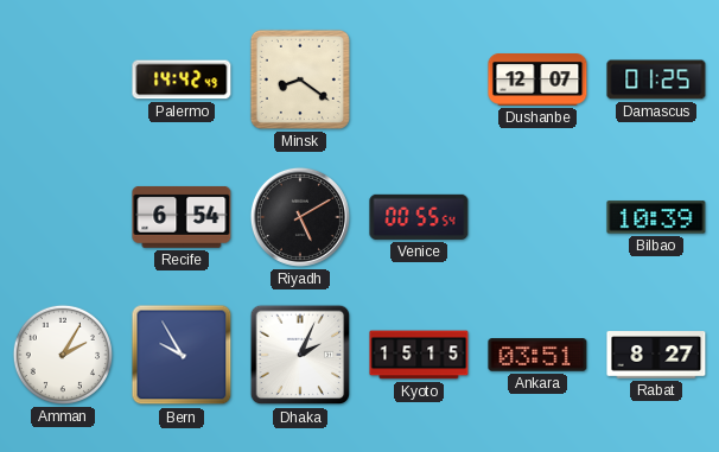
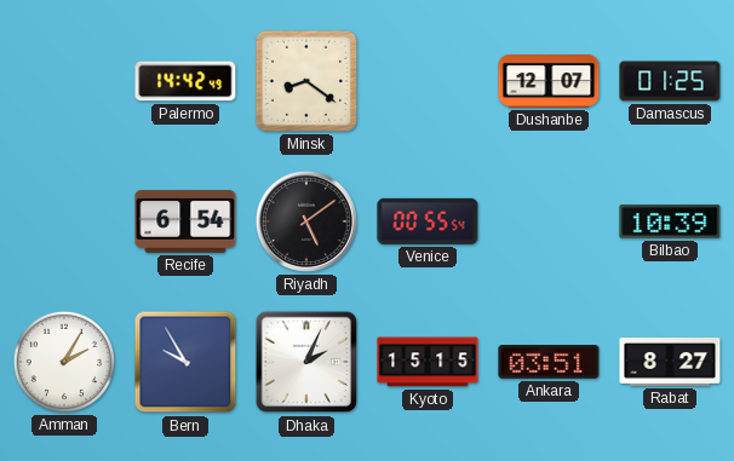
Riyadh: 5:10 -> 5:09
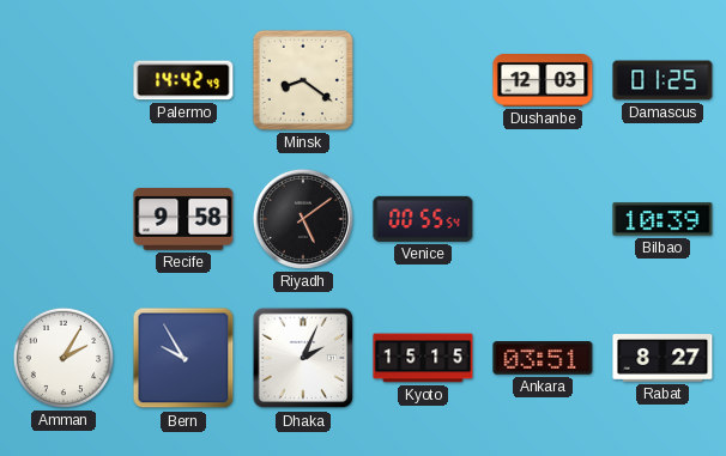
Dushanbe: 12:07 -> 12:03
Recife: 6:54 -> 9:58
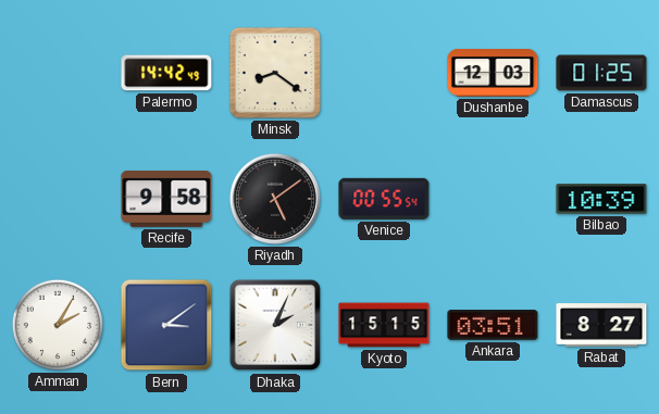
Bern: 9:55 -> 3:09
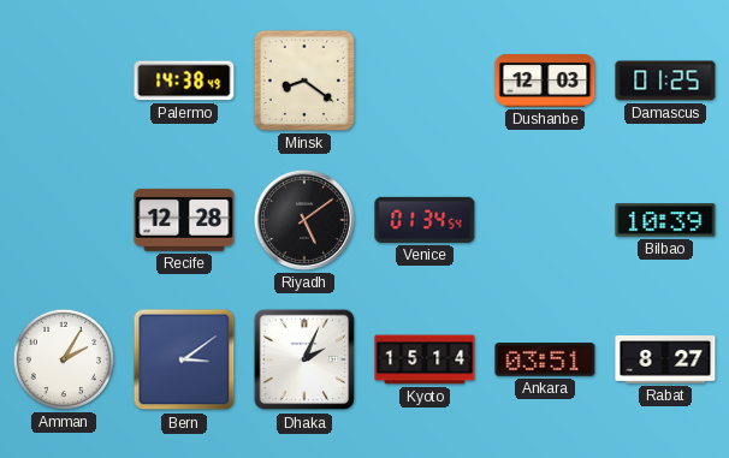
Palermo: 14:42 -> 14:38
Recife: 9:58 -> 12:28
Venice: 00:55 -> 01:34
Kyoto: 15:15 -> 15:14
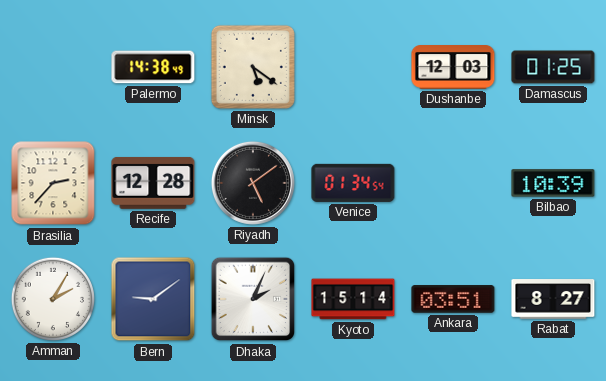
Minsk: 8:21 -> 5:21
Brasilia: none -> 2:37
Bern: 3:09 -> 9:09
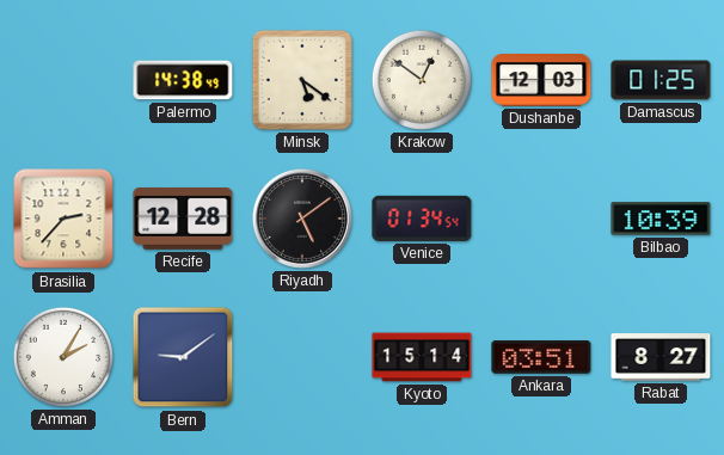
Krakow: none -> 12:51
Dhaka: 2:04 -> none
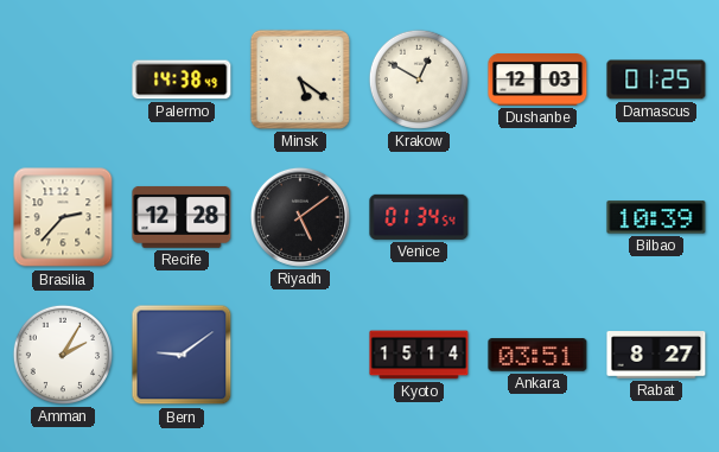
Krakow: 12:51 -> 12:50
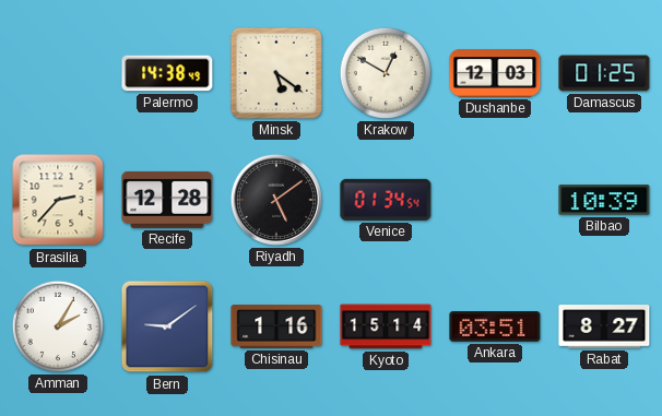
Chisinau: none -> 1:16
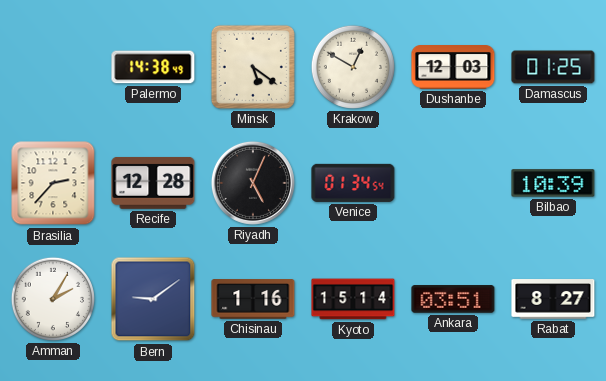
Riyadh: 5:09 -> 5:04
